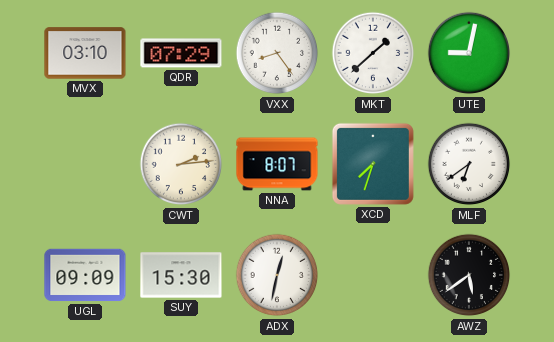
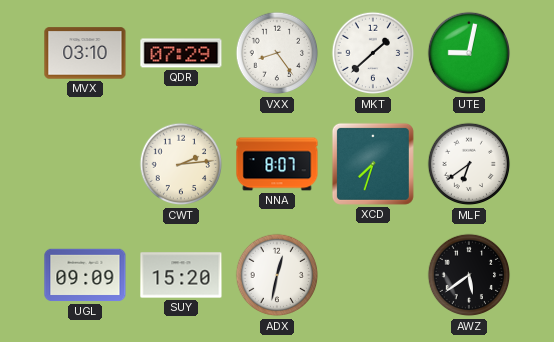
SUY: 15:30 -> 15:20
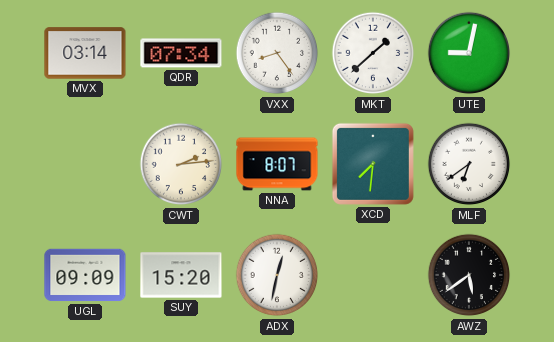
MVX: 03:10 -> 03:14
QDR: 07:29 -> 07:34
XCD: 7:33 -> 7:31
